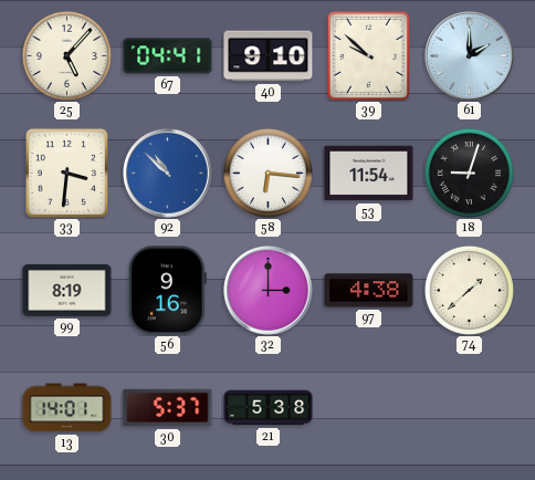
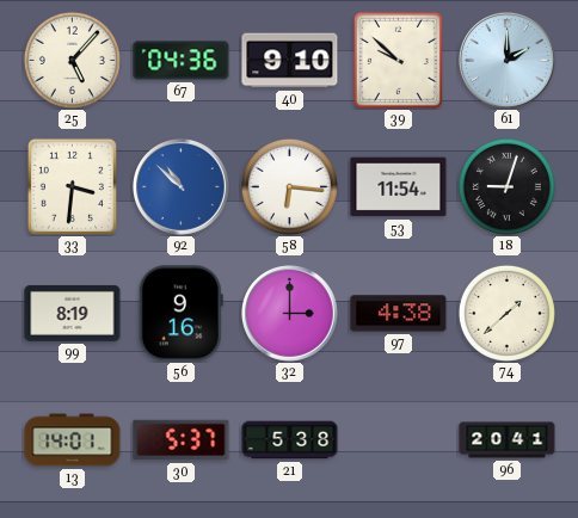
67: 04:41 -> 04:36
96: none -> 20:41
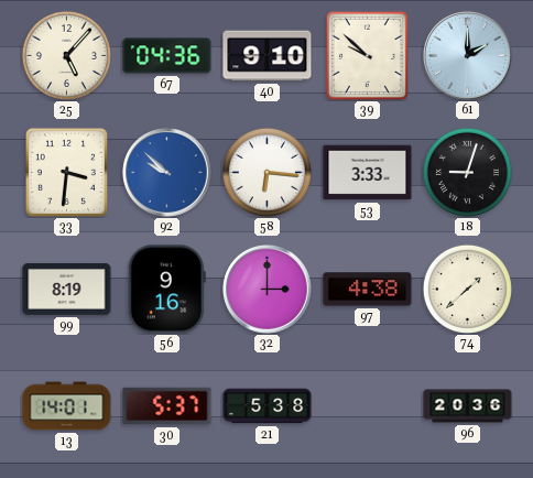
92: 10:52 -> 9:52
53: 11:54 -> 3:33
96: 20:41 -> 20:36
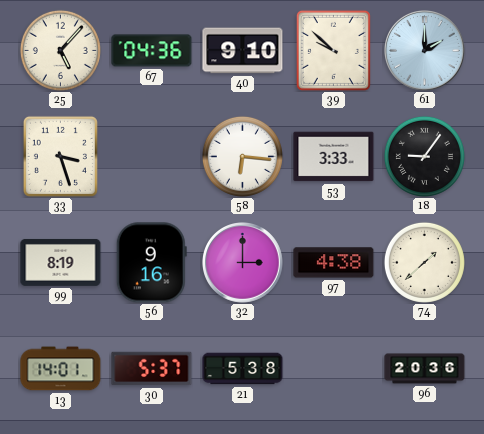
33: 3:31 -> 3:27
92: 9:52 -> none
18: 9:03 -> 9:06
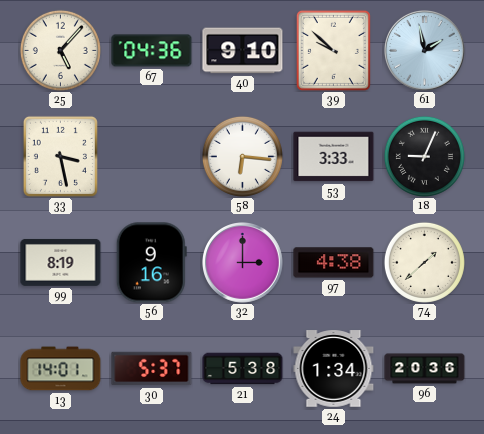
61: 2:00 -> 1:58
33: 3:27 -> 3:28
18: 9:06 -> 9:04
24: none -> 1:34
